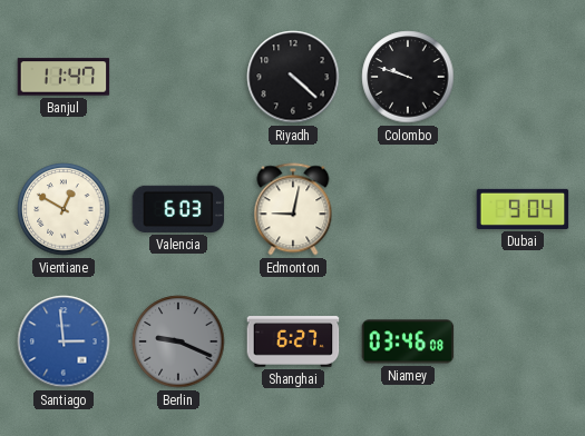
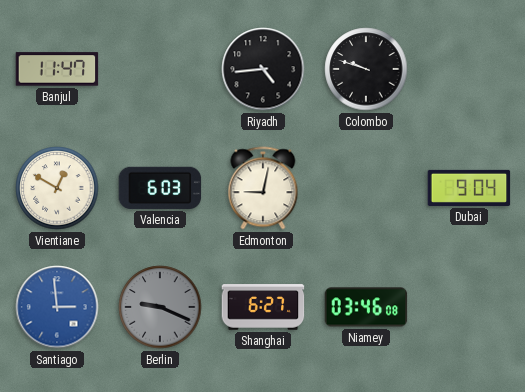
Riyadh: 4:22 -> 4:44
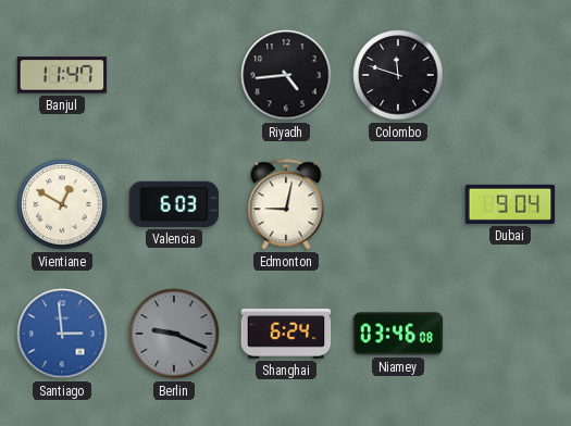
Colombo: 9:48 -> 11:48
Shanghai: 6:27 -> 6:24
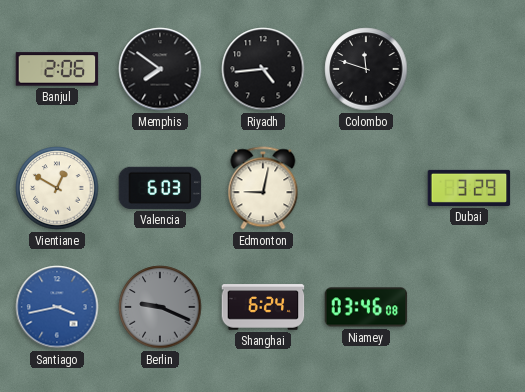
Banjul: 11:47 -> 2:06
Memphis: none -> 7:51
Dubai: 9:04 -> 3:29
Santiago: 2:59 -> 3:43
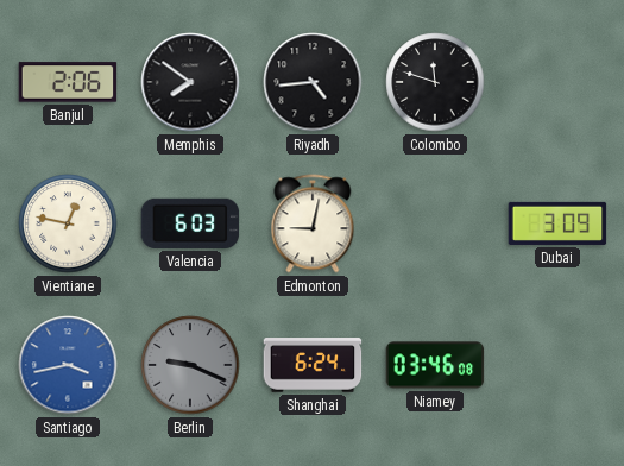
Vientiane: 12:50 -> 12:47
Dubai: 3:29 -> 3:09
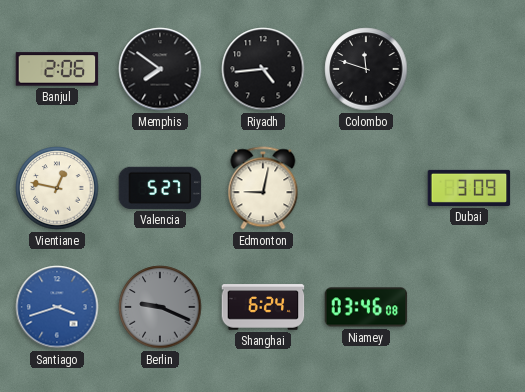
Valencia: 6:03 -> 5:27
Santiago: 3:43 -> 3:42
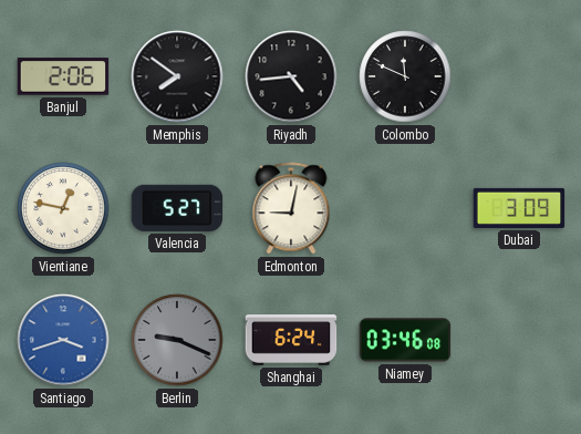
Colombo: 11:48 -> 11:49
